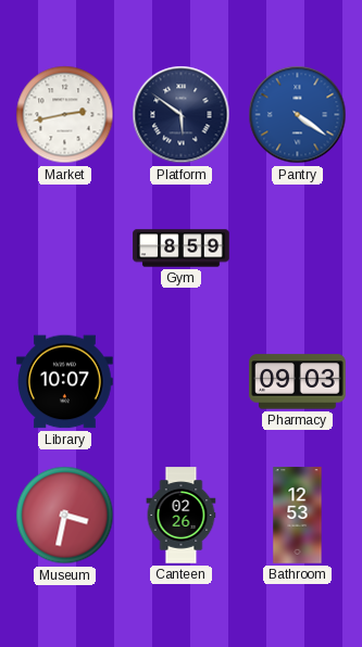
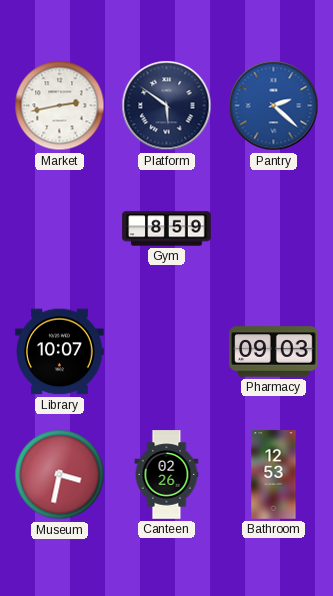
Pantry: 4:21 -> 2:22
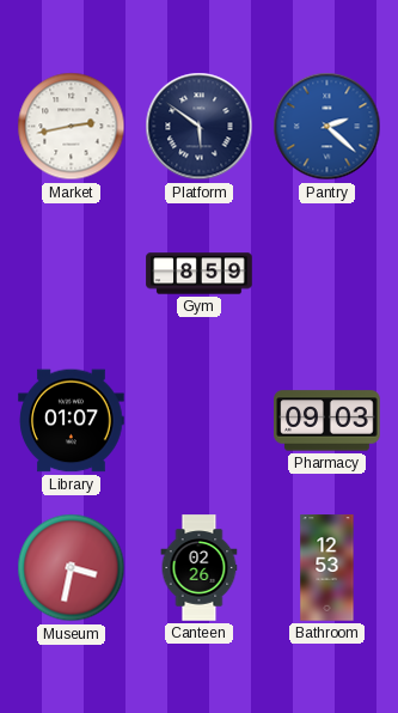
Library: 10:07 -> 01:07
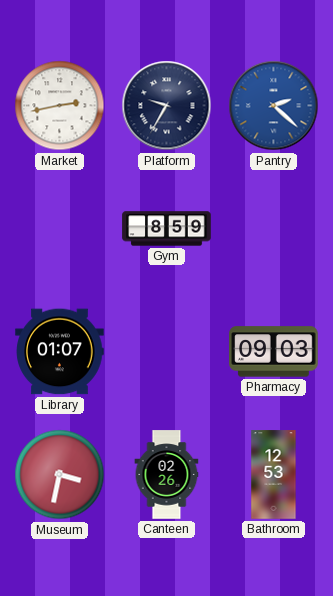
Platform: 5:51 -> 9:35
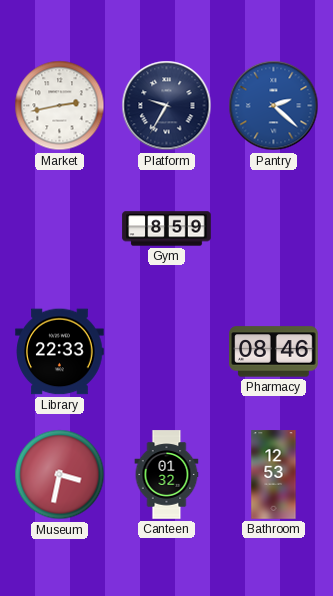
Library: 01:07 -> 22:33
Pharmacy: 09:03 -> 08:46
Canteen: 02:26 -> 01:32
